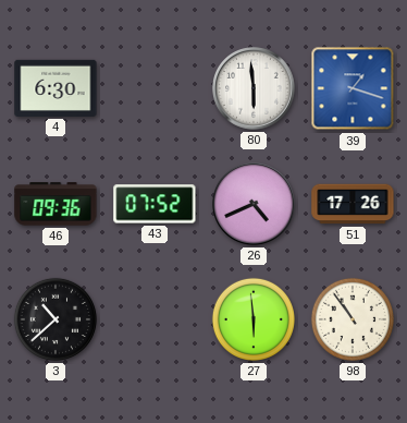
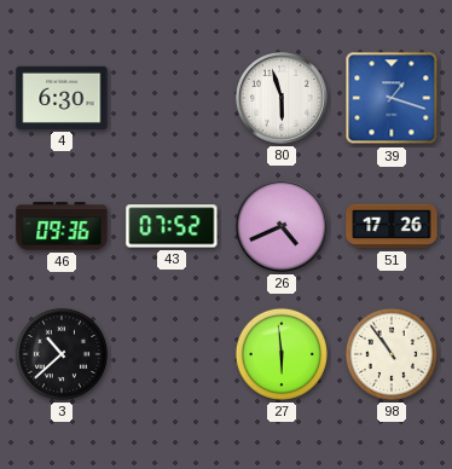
80: 5:59 -> 5:57
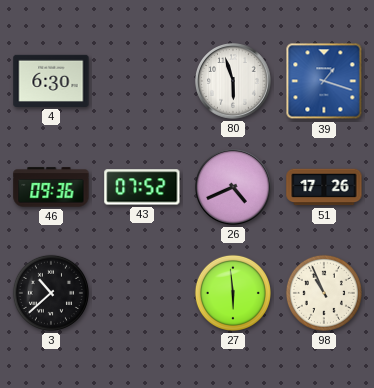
98: 10:54 -> 10:56
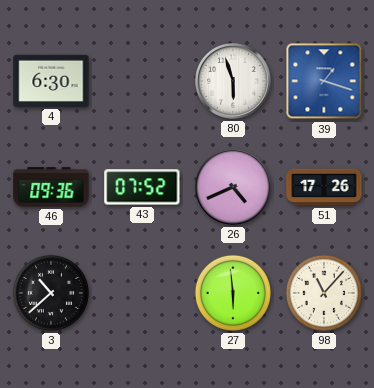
98: 10:56 -> 11:07
